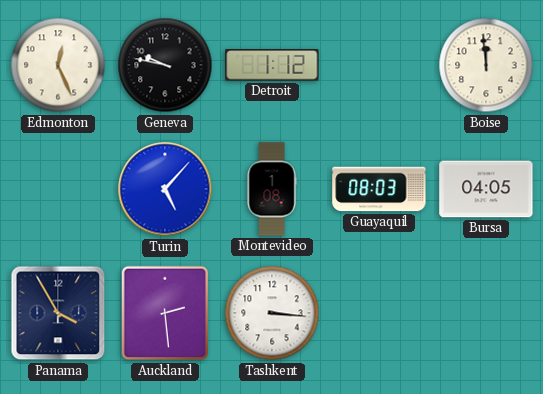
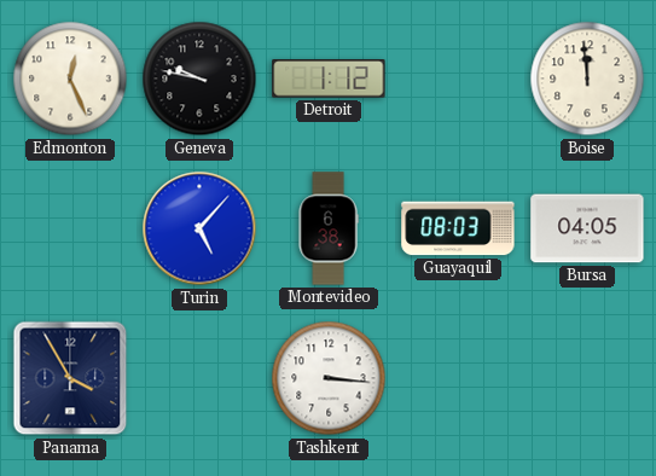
Montevideo: 1:08 -> 6:38
Auckland: 2:29 -> none
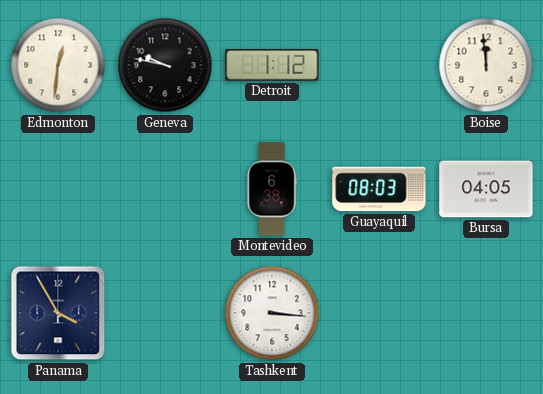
Edmonton: 12:26 -> 12:31
Turin: 5:07 -> none
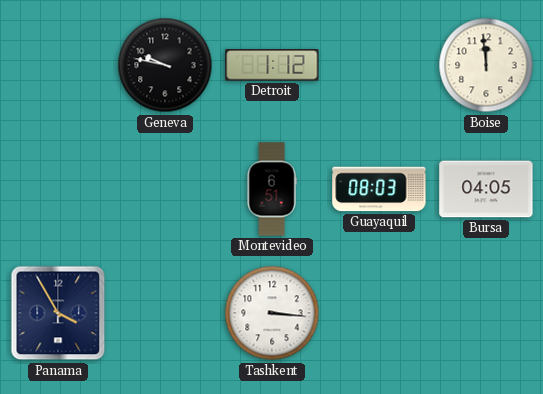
Edmonton: 12:31 -> none
Montevideo: 6:38 -> 6:51
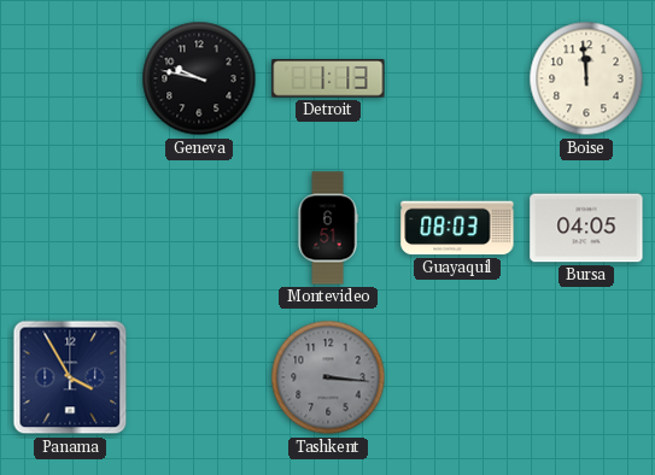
Detroit: 1:12 -> 1:13
Tashkent dial: white -> grey
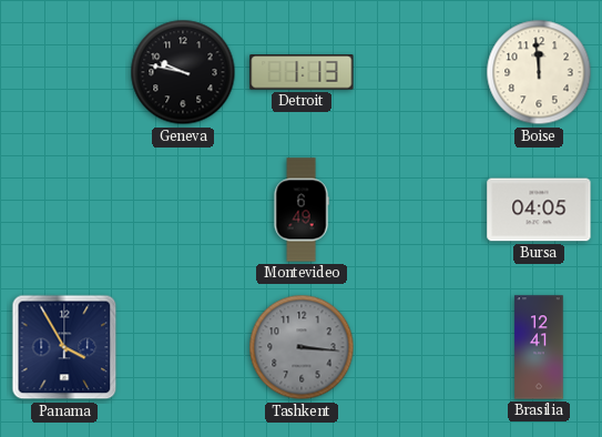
Montevideo: 6:51 -> 6:49
Guayaquil: 08:03 -> none
Brasilia: none -> 12:41
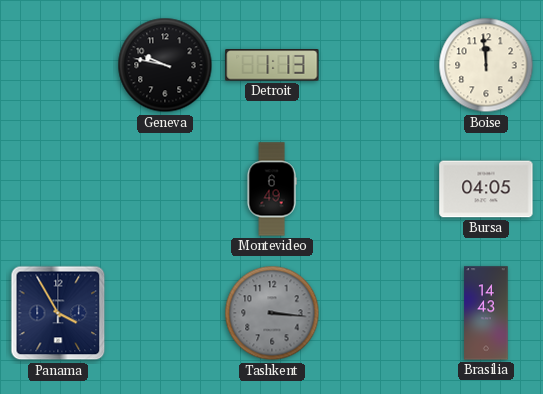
Brasilia: 12:41 -> 14:43
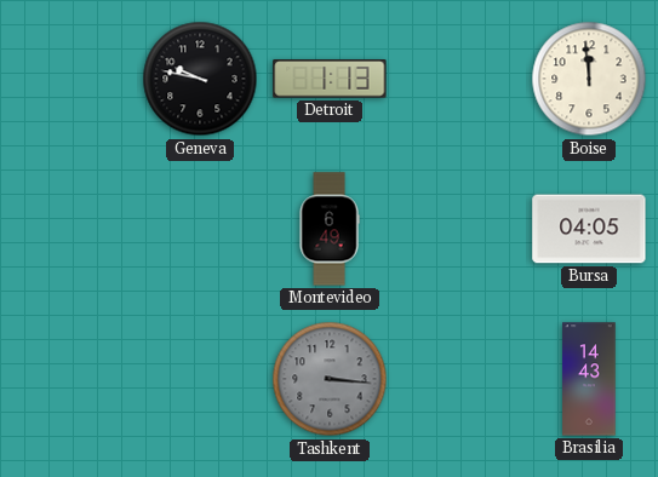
Panama: 3:55 -> none
